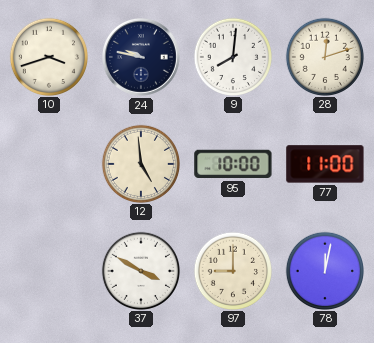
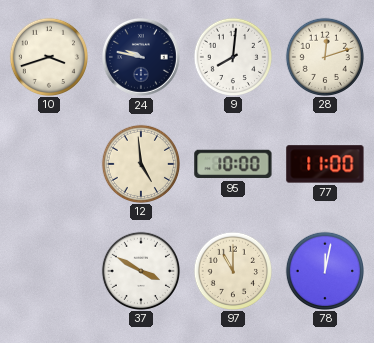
97: 9:00 -> 11:00
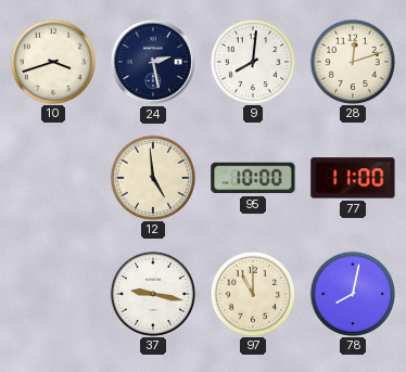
24: 9:47 -> 2:28
37: 3:50 -> 9:17
78: 12:02 -> 8:02
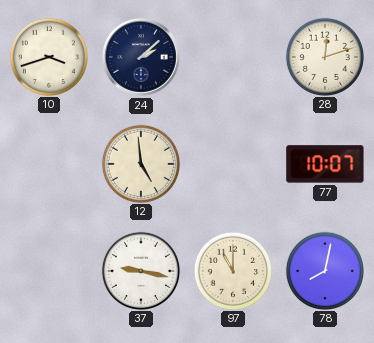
24: 2:28 -> 2:08
9: 8:01 -> none
95: 10:00 -> none
77: 11:00 -> 10:07
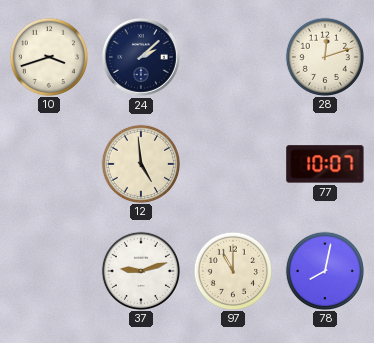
37: 9:17 -> 9:12
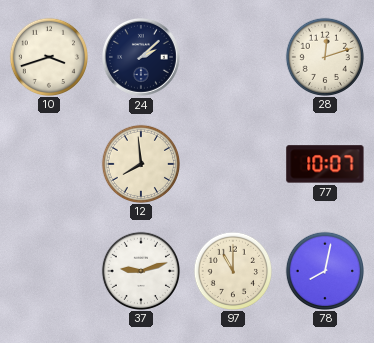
12: 4:59 -> 7:59
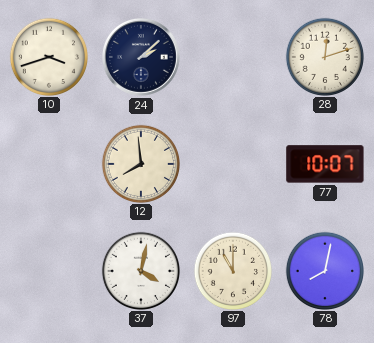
37: 9:12 -> 4:02
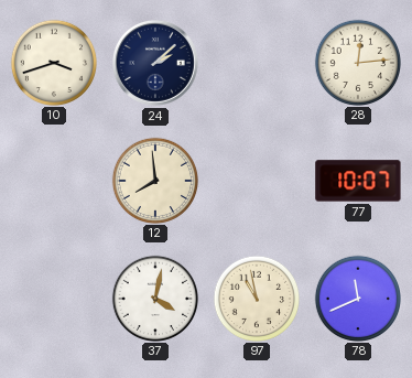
28: 12:12 -> 12:14
97: 11:00 -> 10:58
78: 8:02 -> 11:41
